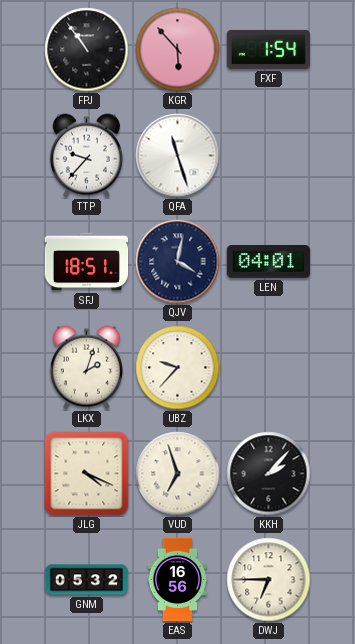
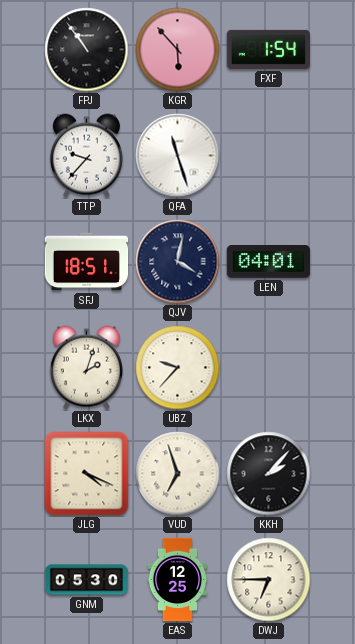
GNM: 05:32 -> 05:30
EAS: 16:56 -> 12:25
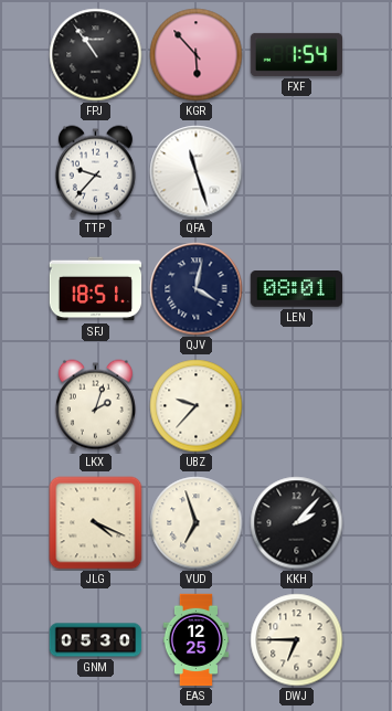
LEN: 04:01 -> 08:01
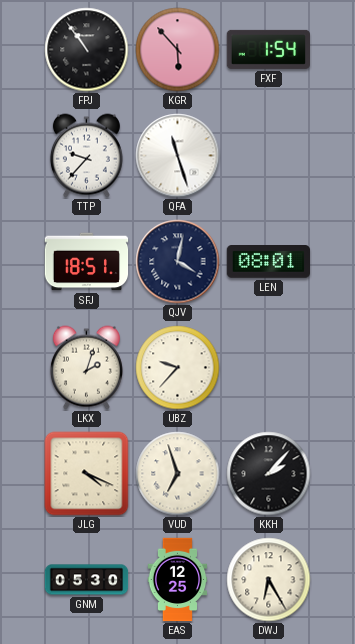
DWJ: 6:45 -> 6:25
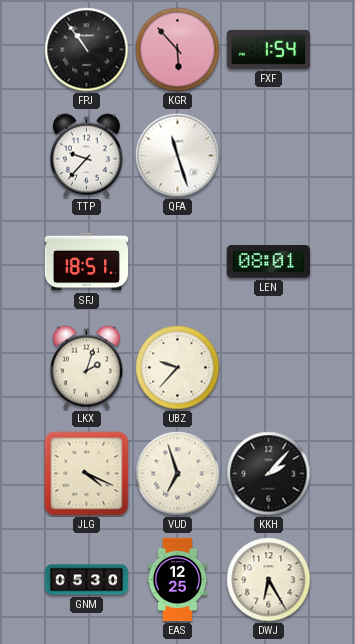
QJV: 4:02 -> none
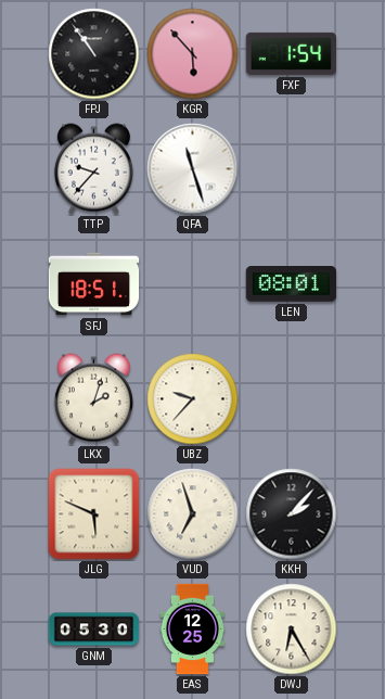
JLG: 4:19 -> 5:49
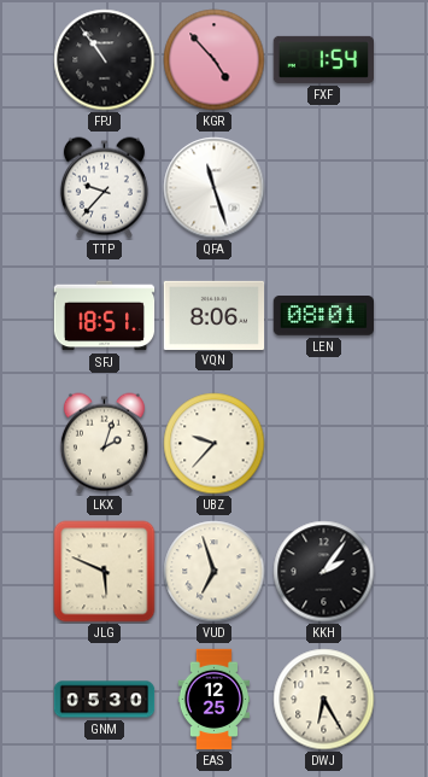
KGR: 5:53 -> 4:53
VQN: none -> 8:06
KKH: 2:07 -> 2:06
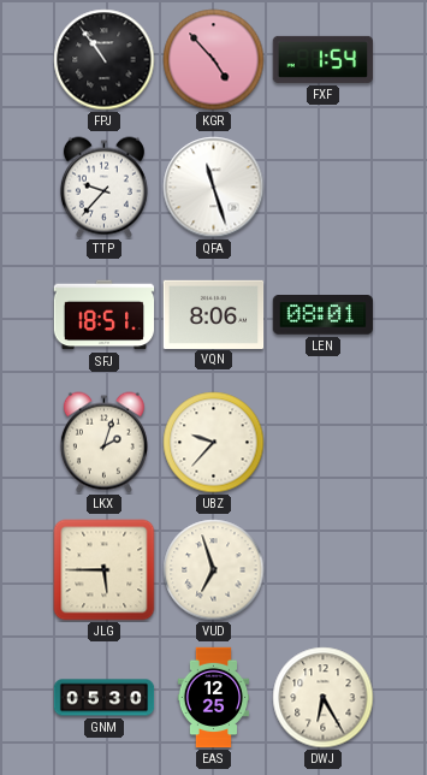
JLG: 5:49 -> 5:45
KKH: 2:06 -> none
